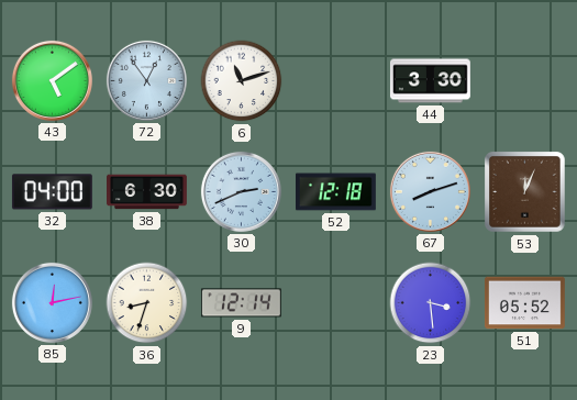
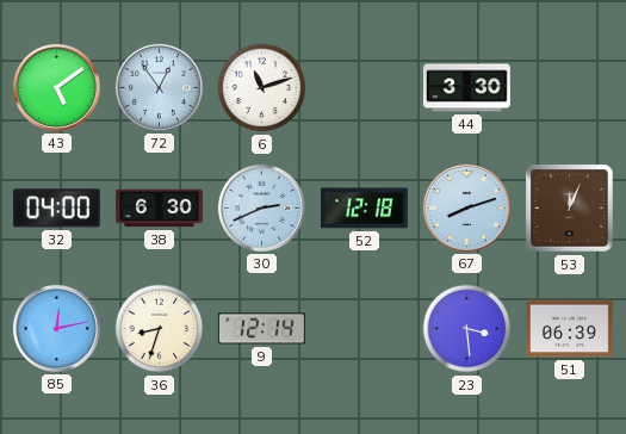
51: 05:52 -> 06:39
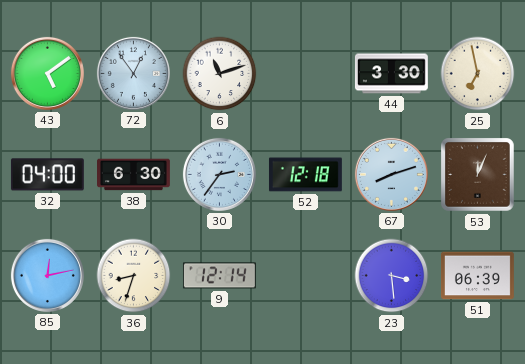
25: none -> 6:58
30: 2:41 -> 2:36
